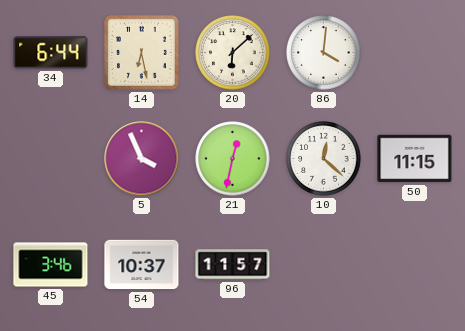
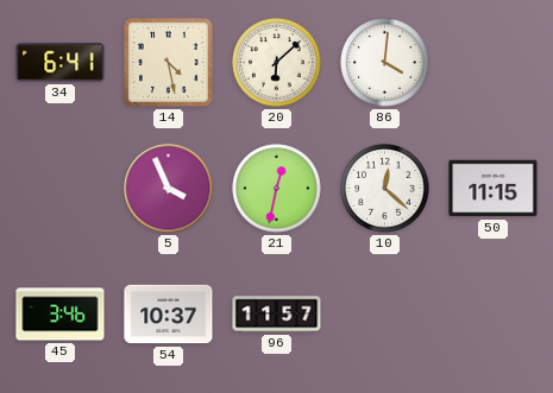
34: 6:44 -> 6:41
14: 6:28 -> 4:28
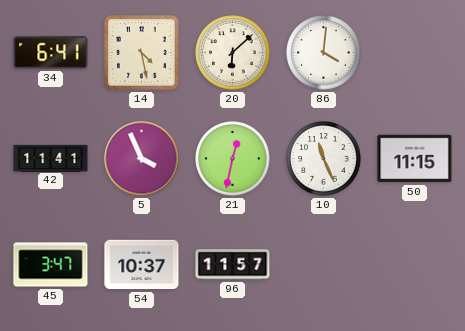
42: none -> 11:41
10: 12:22 -> 11:26
45: 3:46 -> 3:47
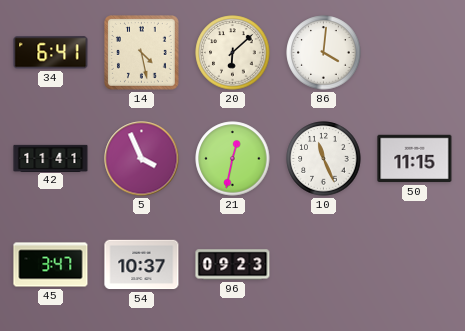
96: 11:57 -> 09:23
